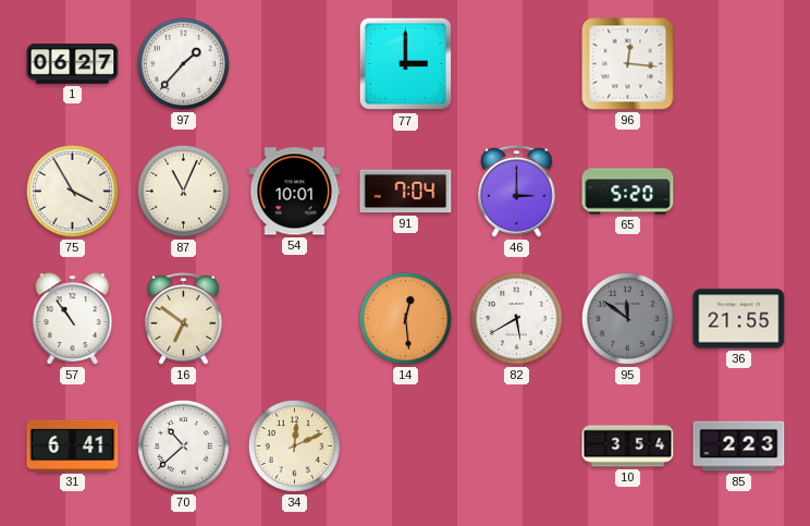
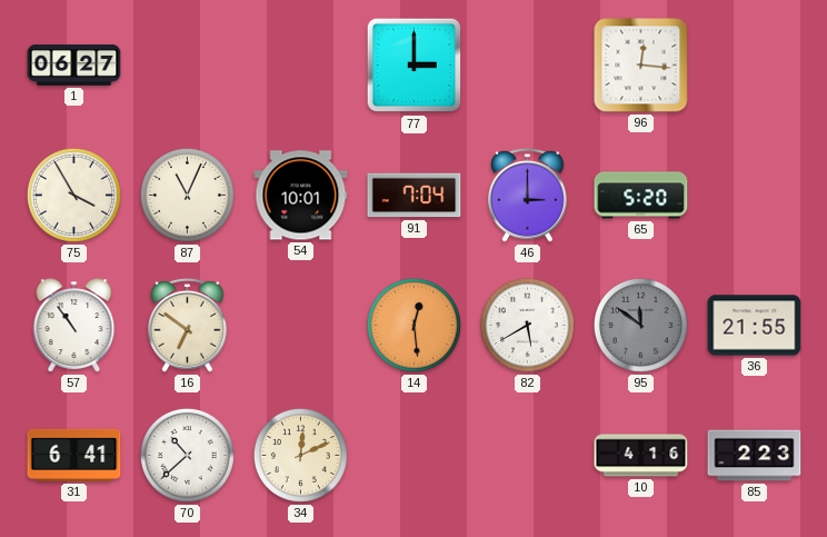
97: 1:37 -> none
10: 3:54 -> 4:16
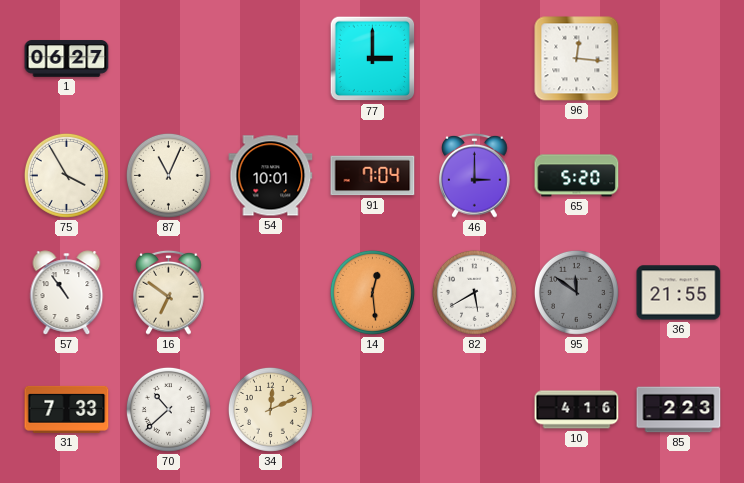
31: 6:41 -> 7:33
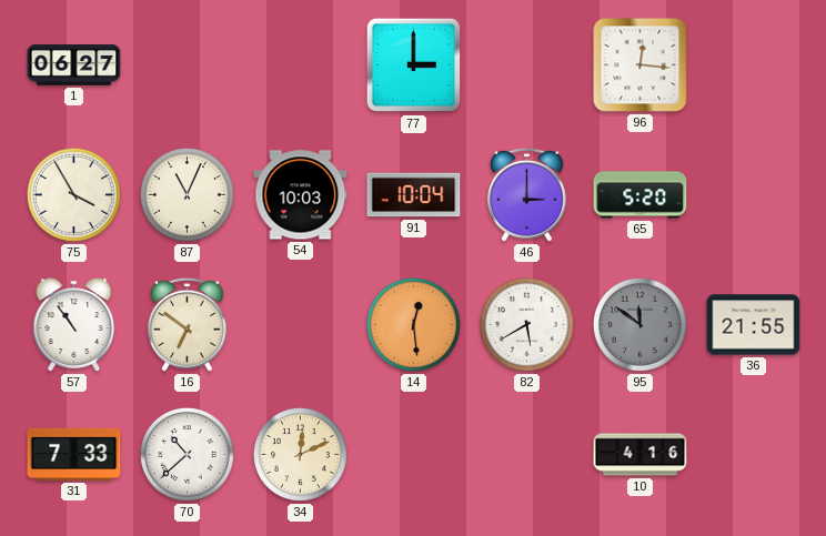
54: 10:01 -> 10:03
91: 7:04 -> 10:04
85: 2:23 -> none
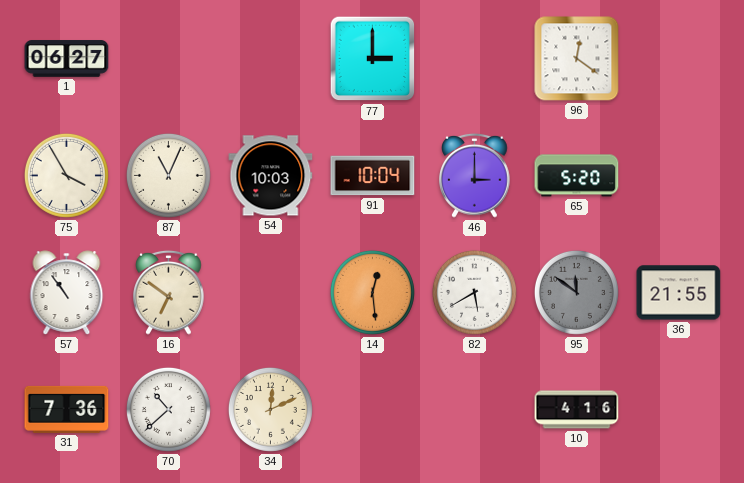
96: 12:16 -> 12:21
31: 7:33 -> 7:36
